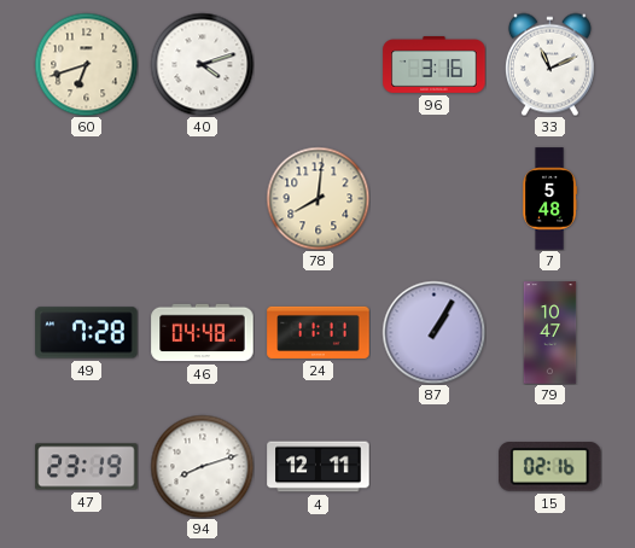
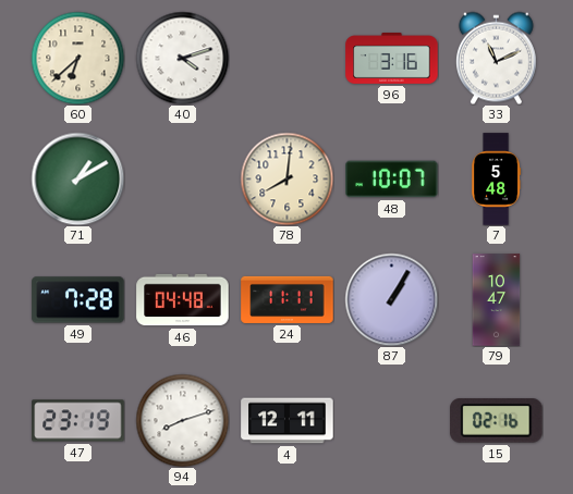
60: 6:42 -> 6:38
71: none -> 1:10
48: none -> 10:07
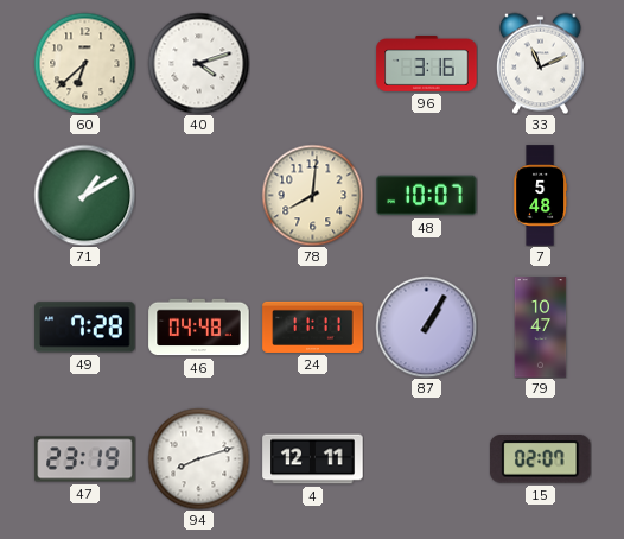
15: 02:16 -> 02:07
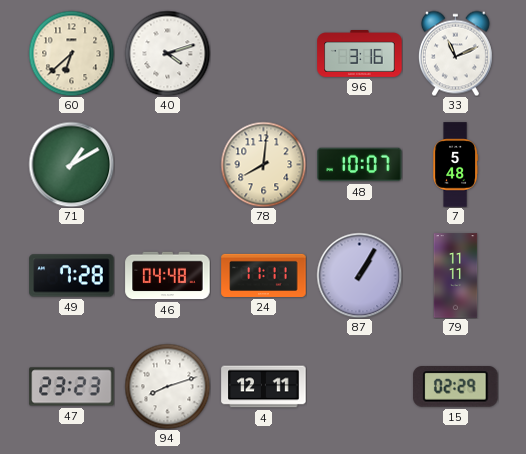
79: 10:47 -> 11:11
47: 23:19 -> 23:23
15: 02:07 -> 02:29
